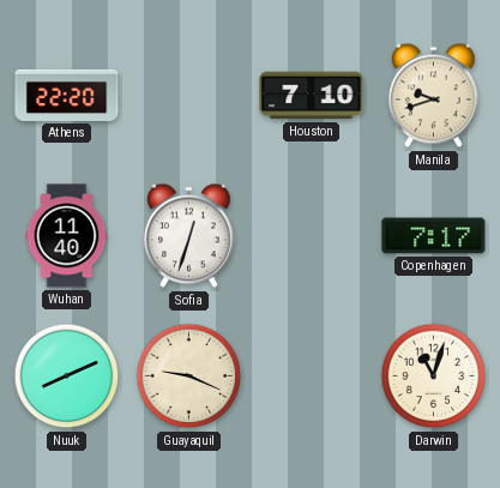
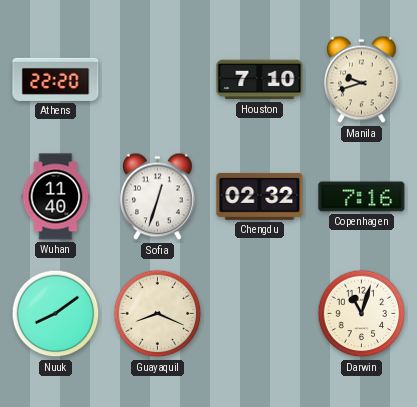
Chengdu: none -> 02:32
Copenhagen: 7:17 -> 7:16
Nuuk: 8:11 -> 8:09
Guayaquil: 9:19 -> 8:19
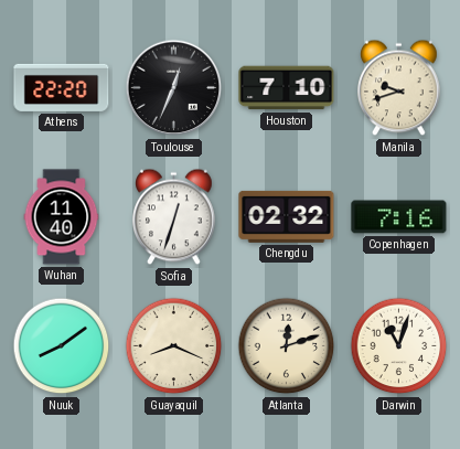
Toulouse: none -> 12:34
Atlanta: none -> 12:12
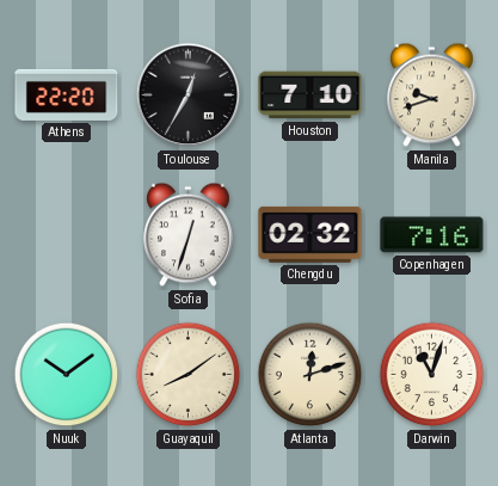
Toulouse: 12:34 -> 12:35
Wuhan: 11:40 -> none
Nuuk: 8:09 -> 10:09
Guayaquil: 8:19 -> 8:09
